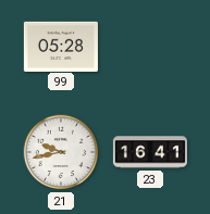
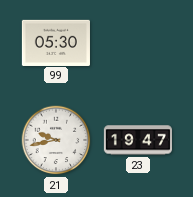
99: 05:28 -> 05:30
23: 16:41 -> 19:47
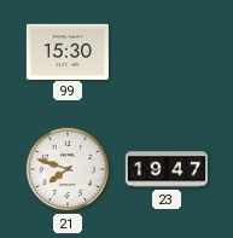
99: 05:30 -> 15:30
21: 9:43 -> 7:48
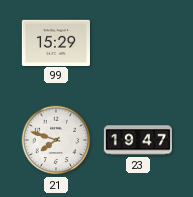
99: 15:30 -> 15:29
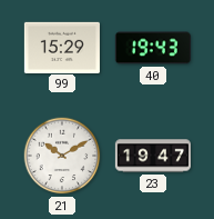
40: none -> 19:43
21: 7:48 -> 10:10
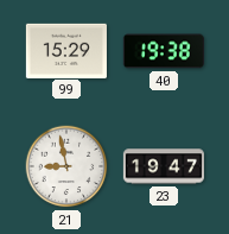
40: 19:43 -> 19:38
21: 10:10 -> 8:58
